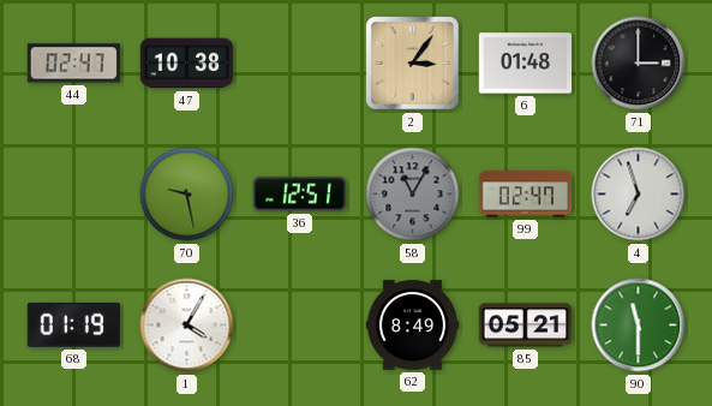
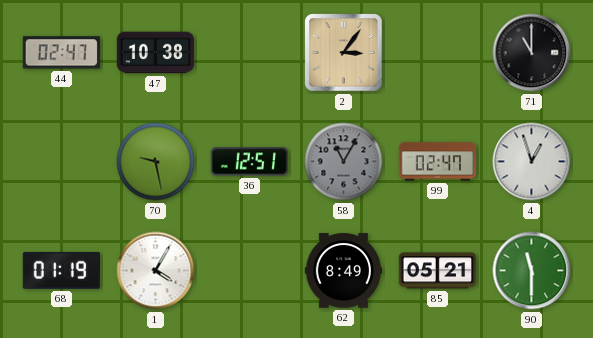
6: 01:48 -> none
71: 3:00 -> 11:00
4: 6:57 -> 12:57
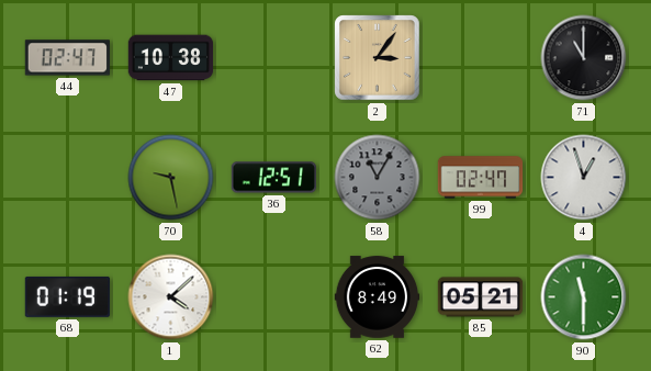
1: 4:05 -> 4:08
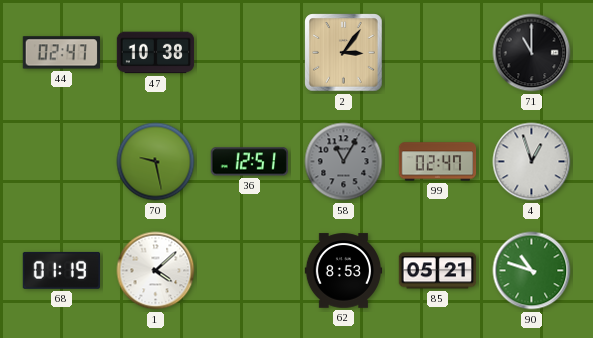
62: 8:49 -> 8:53
90: 11:30 -> 10:48
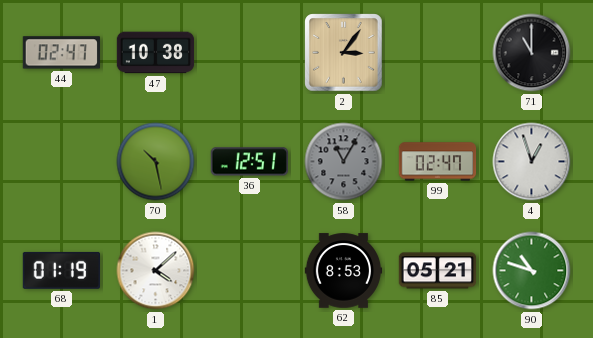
70: 9:28 -> 10:28
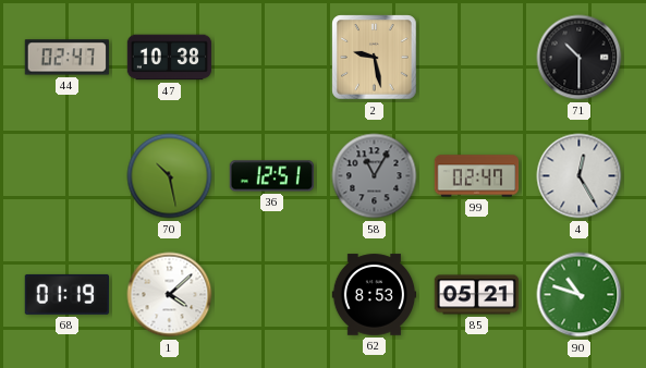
2: 3:06 -> 9:28
71: 11:00 -> 10:30
4: 12:57 -> 12:25
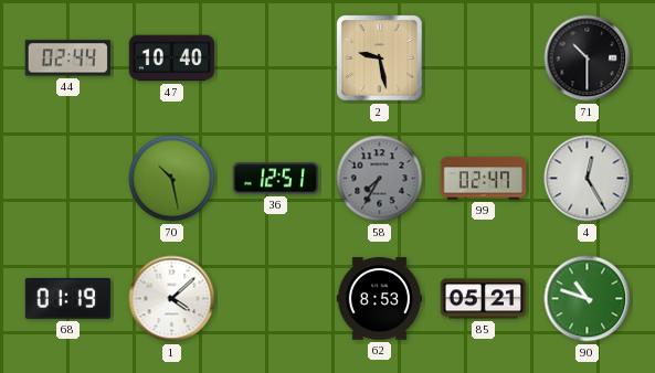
44: 02:47 -> 02:44
47: 10:38 -> 10:40
58: 11:05 -> 7:35
